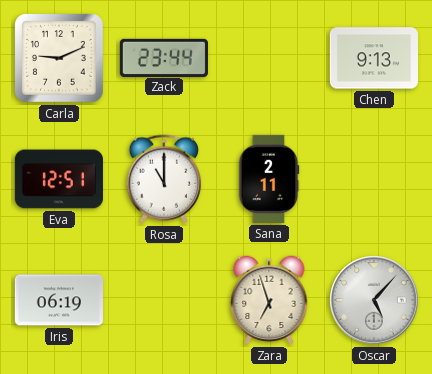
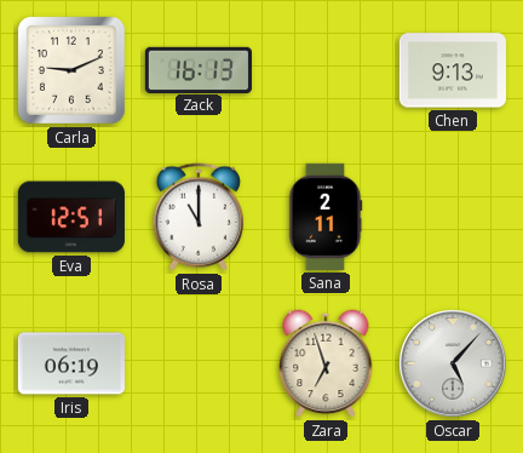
Zack: 23:44 -> 16:13
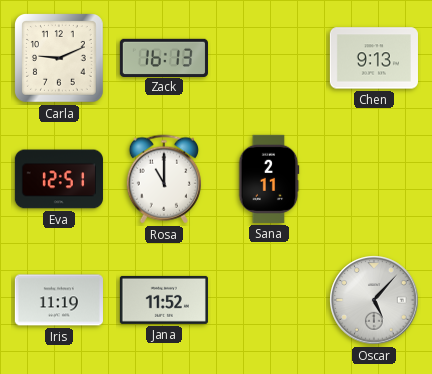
Iris: 06:19 -> 11:19
Jana: none -> 11:52
Zara: 6:57 -> none
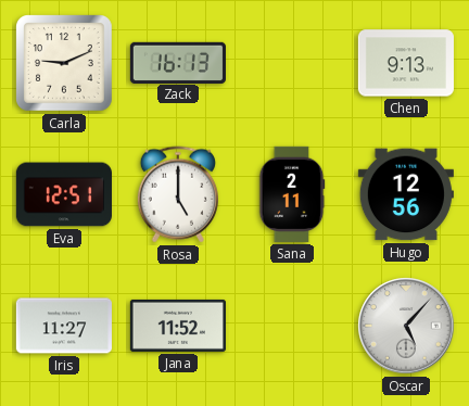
Rosa: 11:00 -> 5:00
Hugo: none -> 12:56
Iris: 11:19 -> 11:27
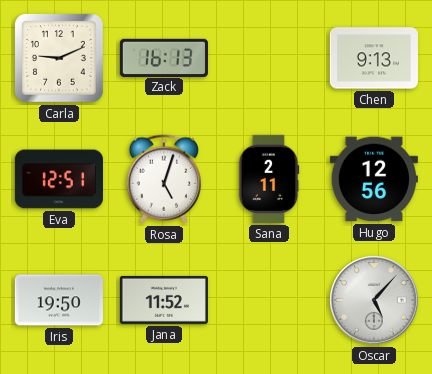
Rosa: 5:00 -> 5:03
Iris: 11:27 -> 19:50
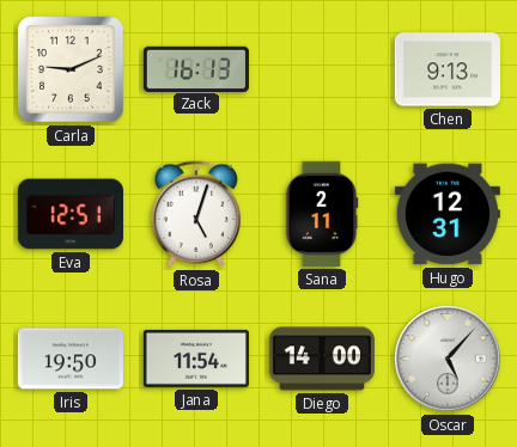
Hugo: 12:56 -> 12:31
Jana: 11:52 -> 11:54
Diego: none -> 14:00
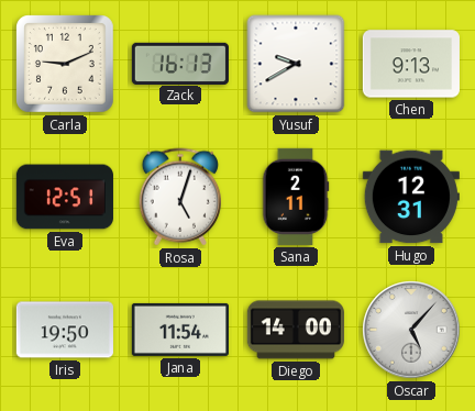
Yusuf: none -> 9:40
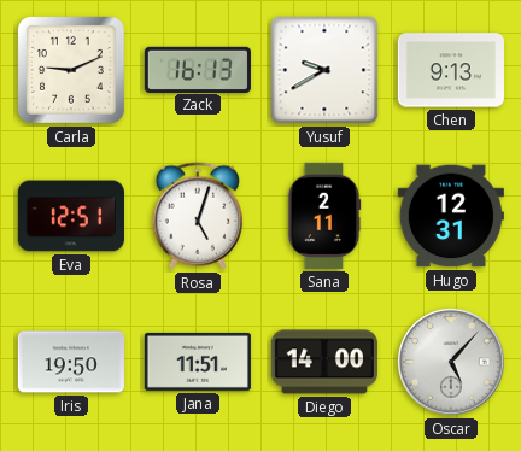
Jana: 11:54 -> 11:51
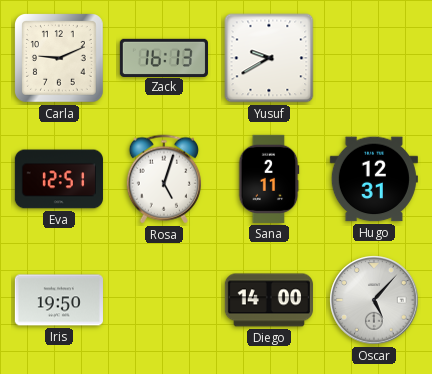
Chen: 9:13 -> none
Jana: 11:51 -> none
